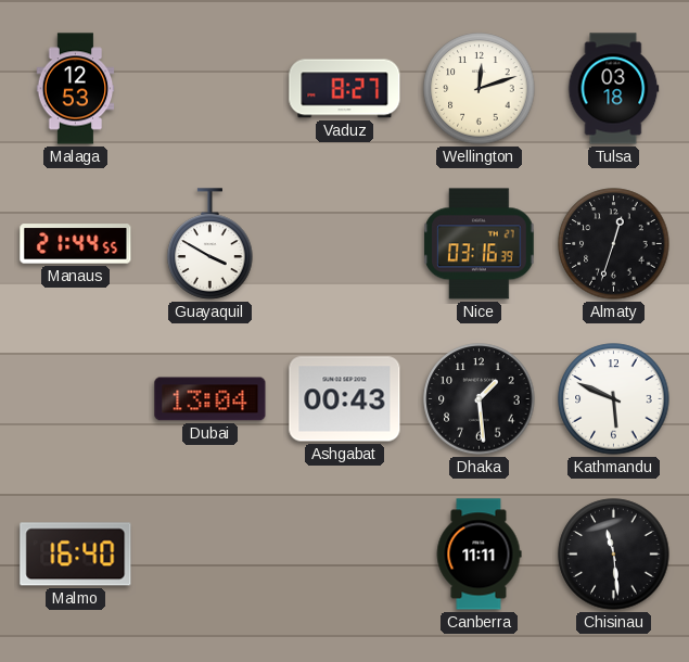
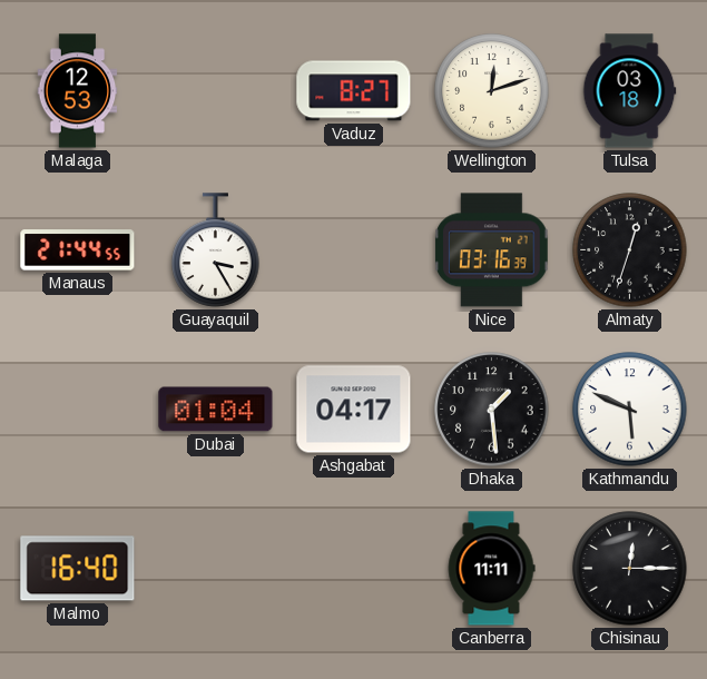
Guayaquil: 3:50 -> 3:25
Dubai: 13:04 -> 01:04
Ashgabat: 00:43 -> 04:17
Chisinau: 11:29 -> 12:15
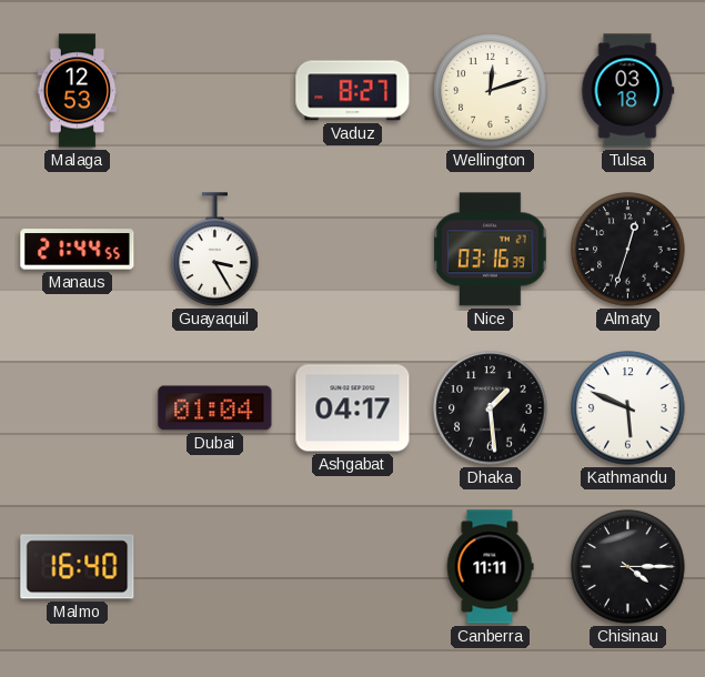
Chisinau: 12:15 -> 4:15
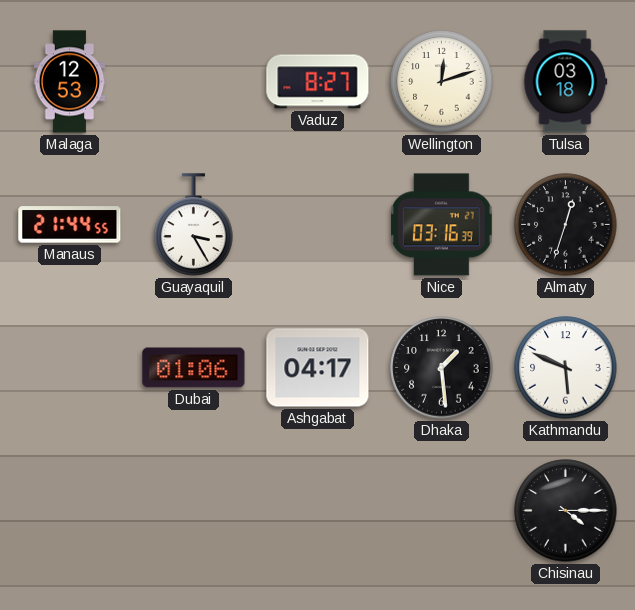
Dubai: 01:04 -> 01:06
Malmo: 16:40 -> none
Canberra: 11:11 -> none
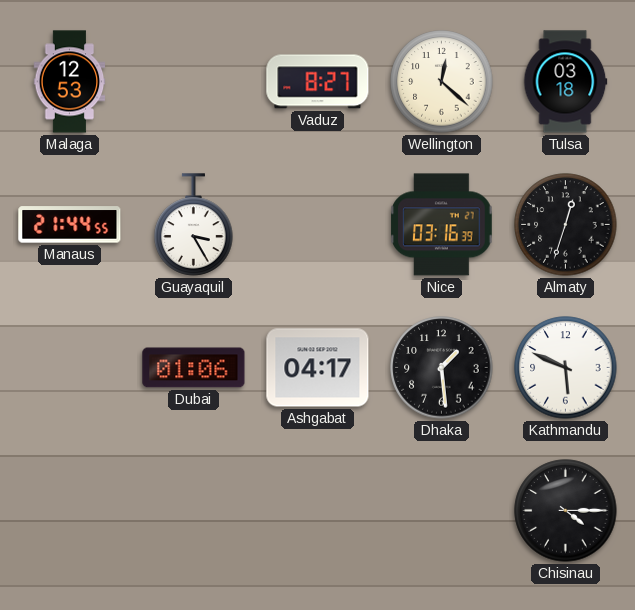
Wellington: 12:12 -> 12:22
